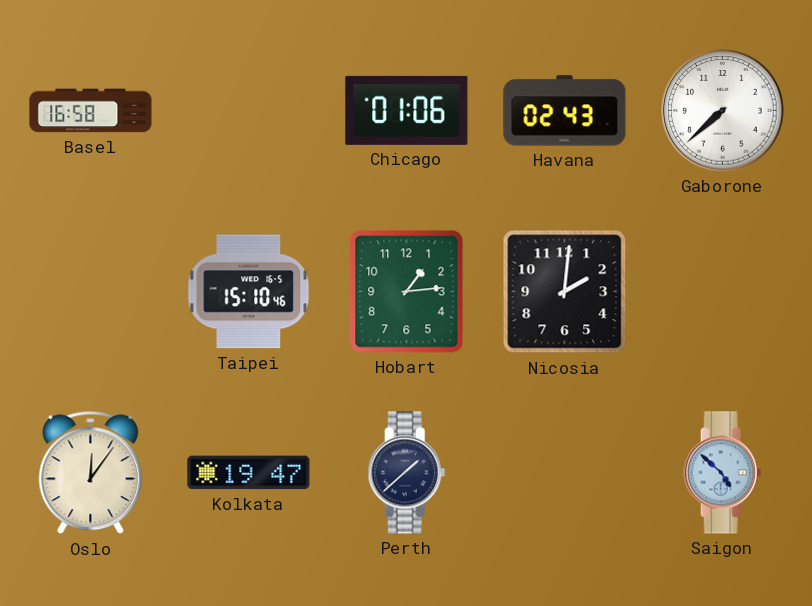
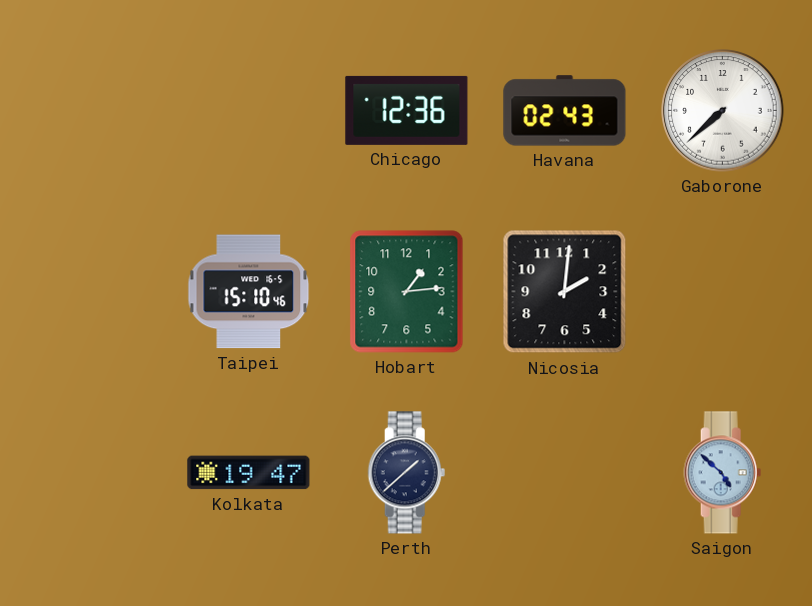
Basel: 16:58 -> none
Chicago: 01:06 -> 12:36
Oslo: 12:06 -> none
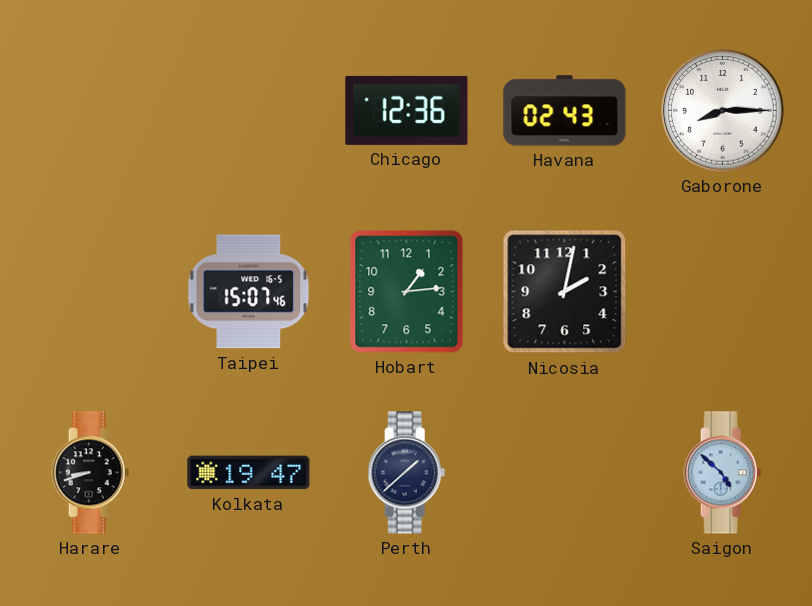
Gaborone: 7:38 -> 8:15
Taipei: 15:10 -> 15:07
Nicosia: 2:01 -> 2:02
Harare: none -> 8:42
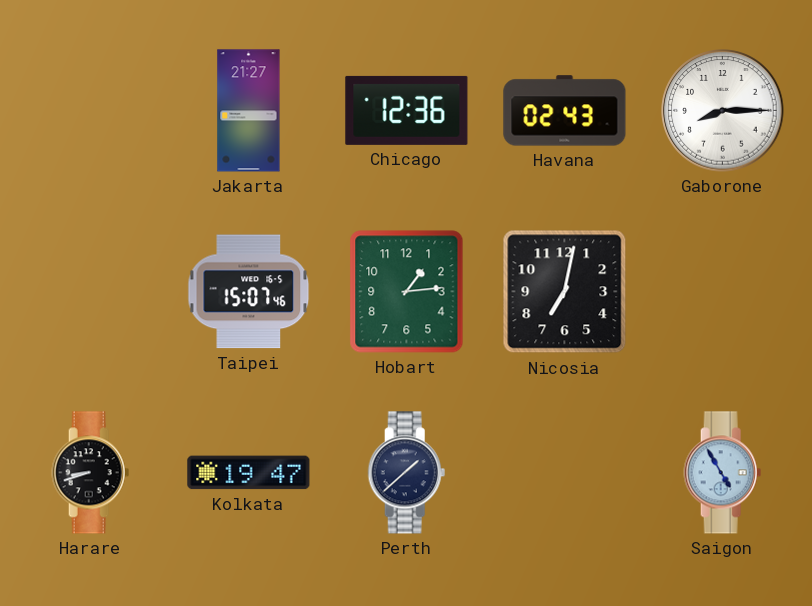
Jakarta: none -> 21:27
Nicosia: 2:02 -> 7:02
Saigon: 4:52 -> 4:55
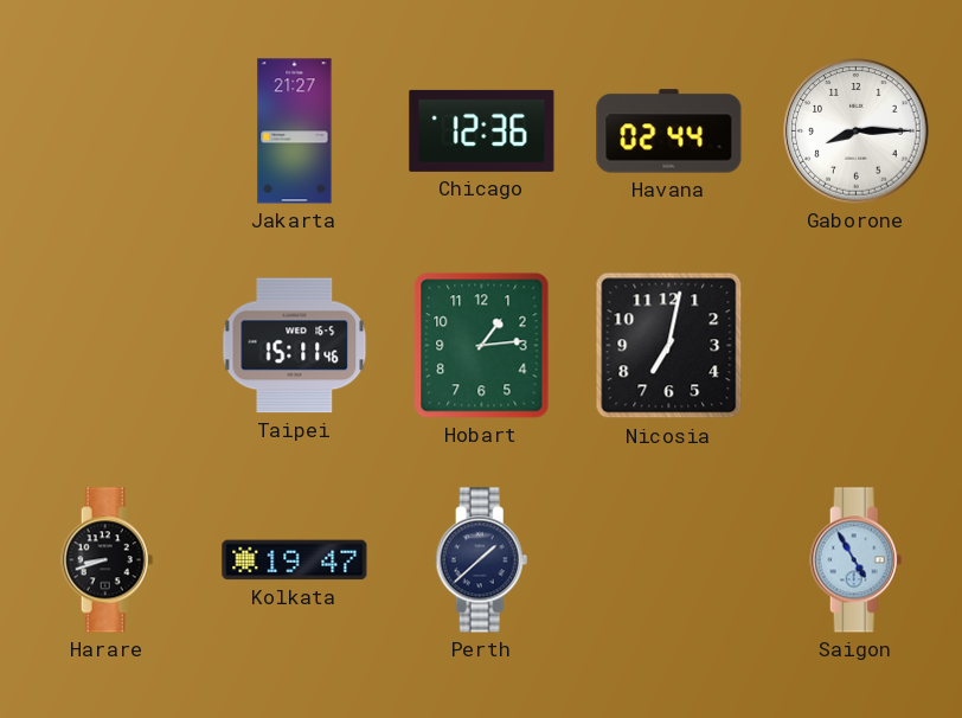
Havana: 02:43 -> 02:44
Taipei: 15:07 -> 15:11
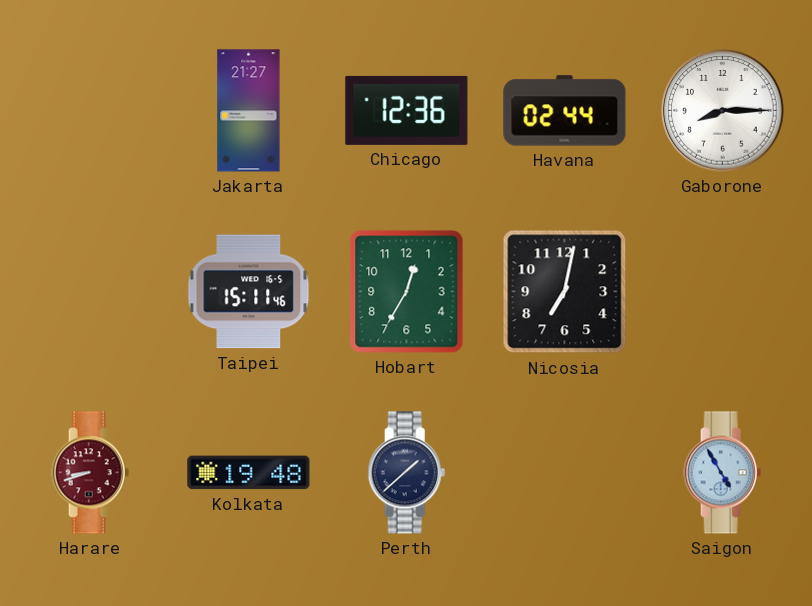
Hobart: 1:14 -> 12:35
Harare dial: black -> burgundy
Kolkata: 19:47 -> 19:48
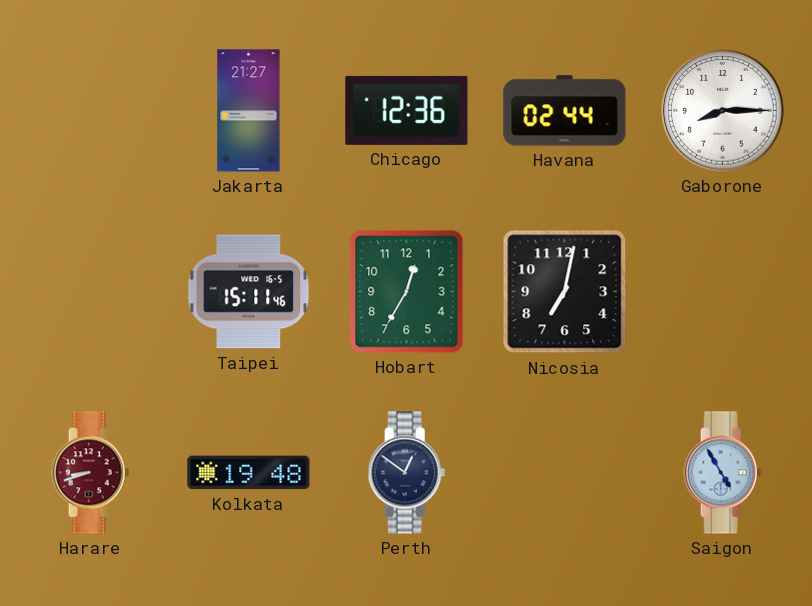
Perth: 1:38 -> 12:51
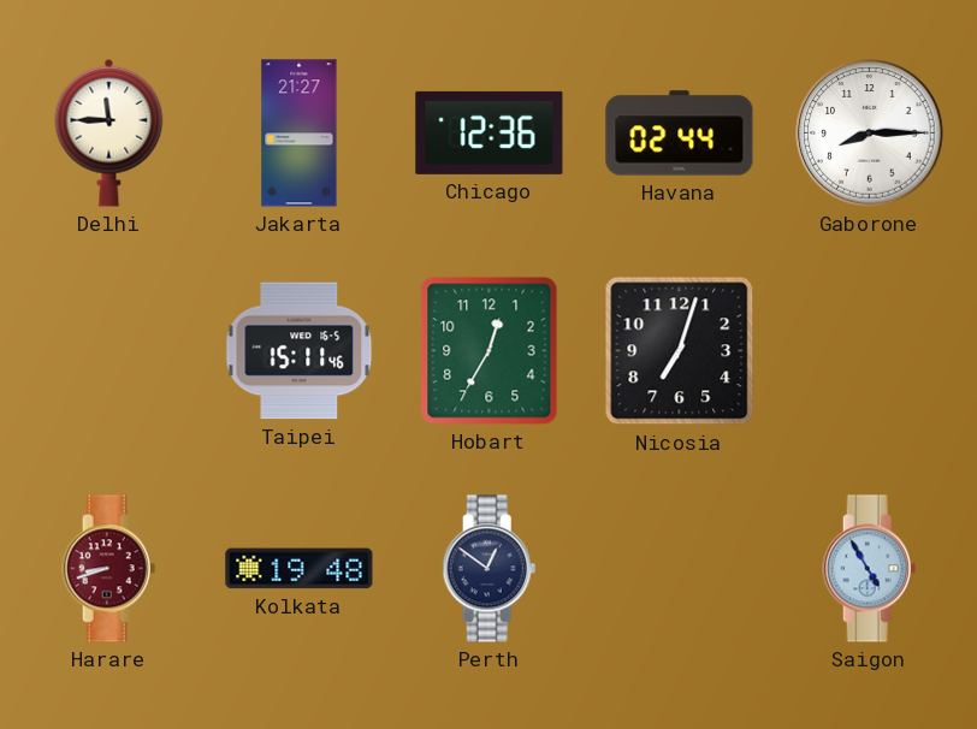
Delhi: none -> 11:45
Nicosia: 7:02 -> 7:03
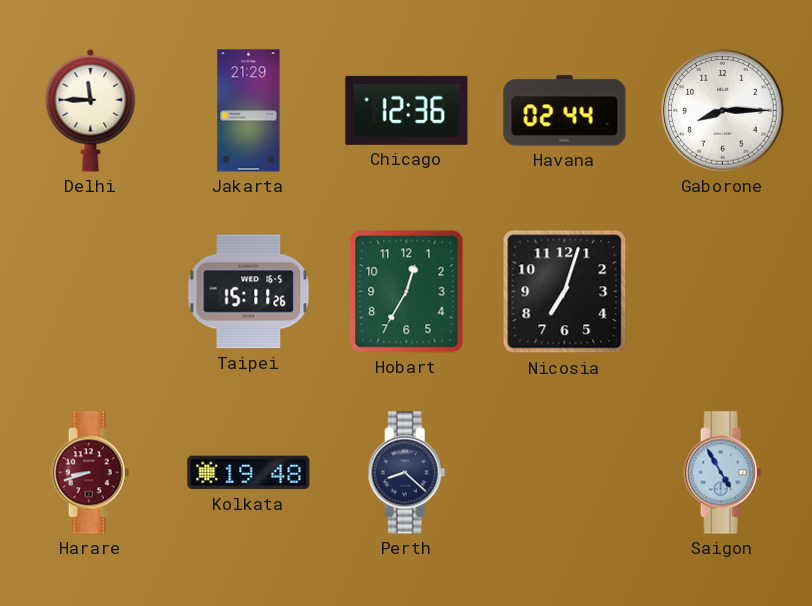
Jakarta: 21:27 -> 21:29
Taipei: 15:11:46 -> 15:11:26
Perth: 12:51 -> 8:22
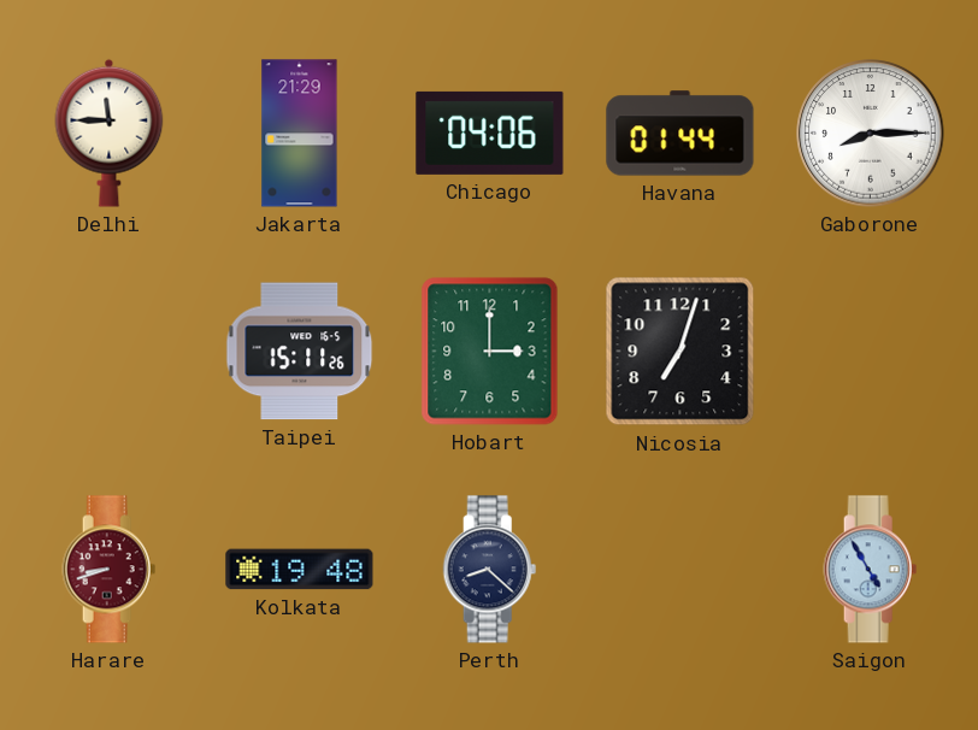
Chicago: 12:36 -> 04:06
Havana: 02:44 -> 01:44
Hobart: 12:35 -> 3:00
